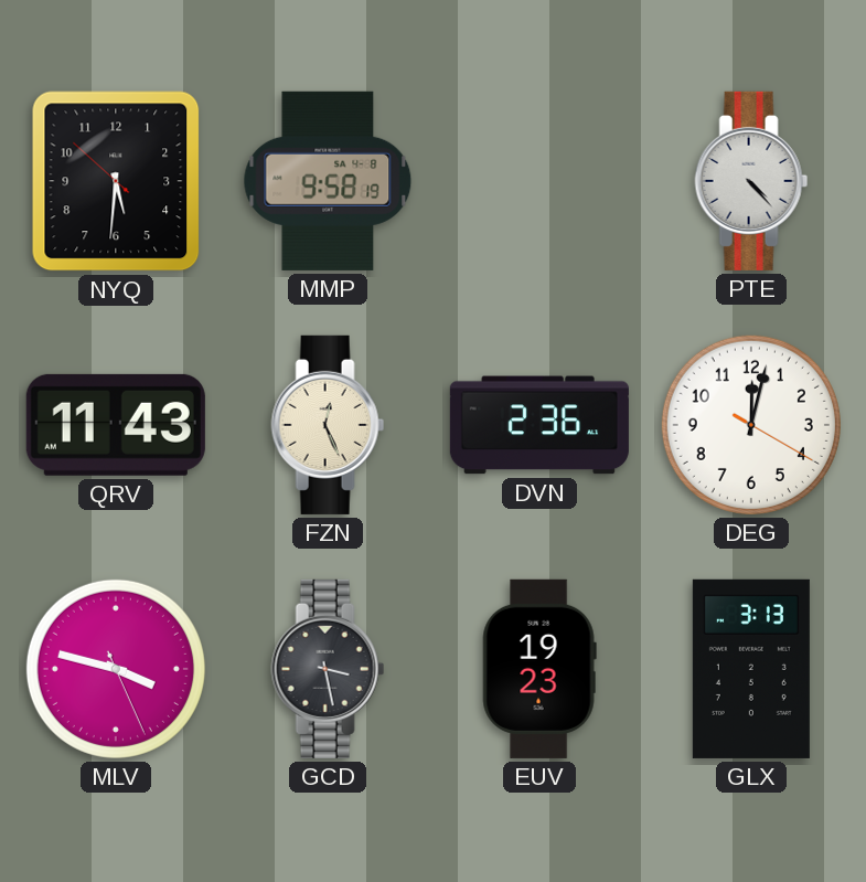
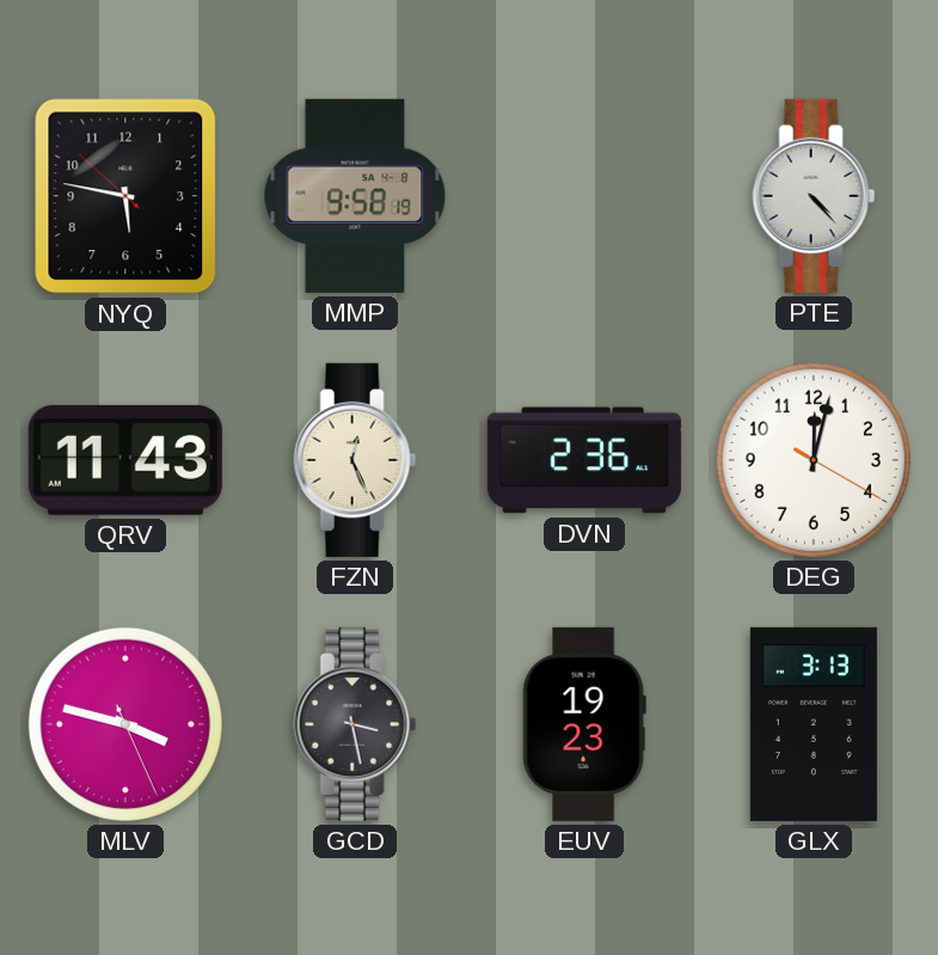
NYQ: 5:30 -> 5:46
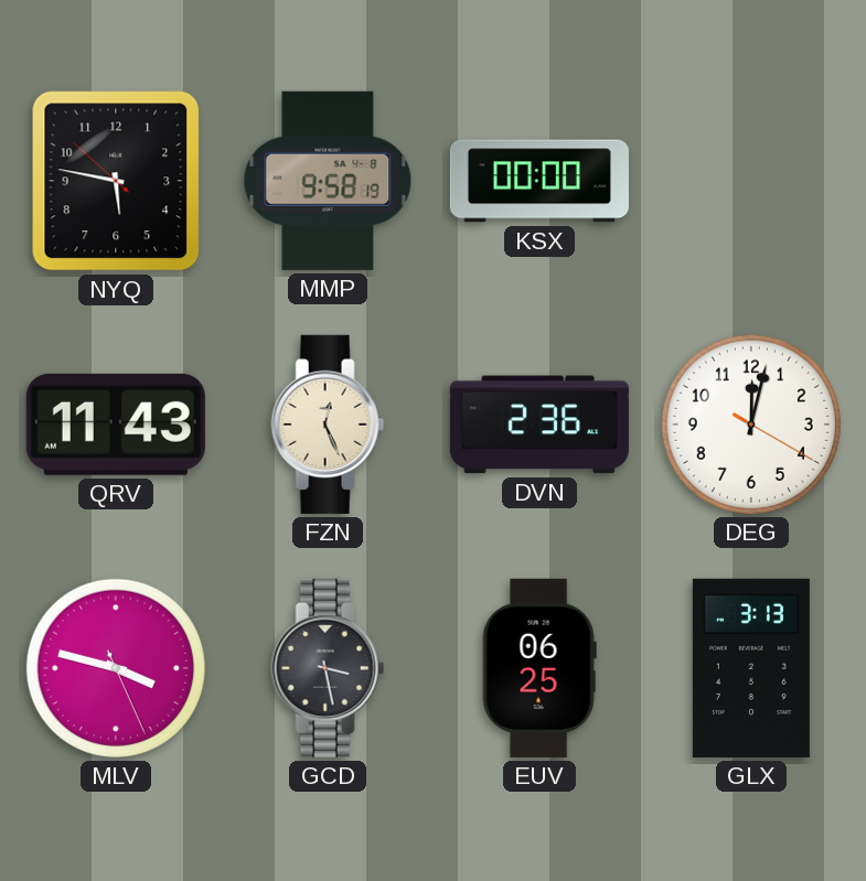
KSX: none -> 00:00
PTE: 4:23 -> none
EUV: 19:23 -> 06:25
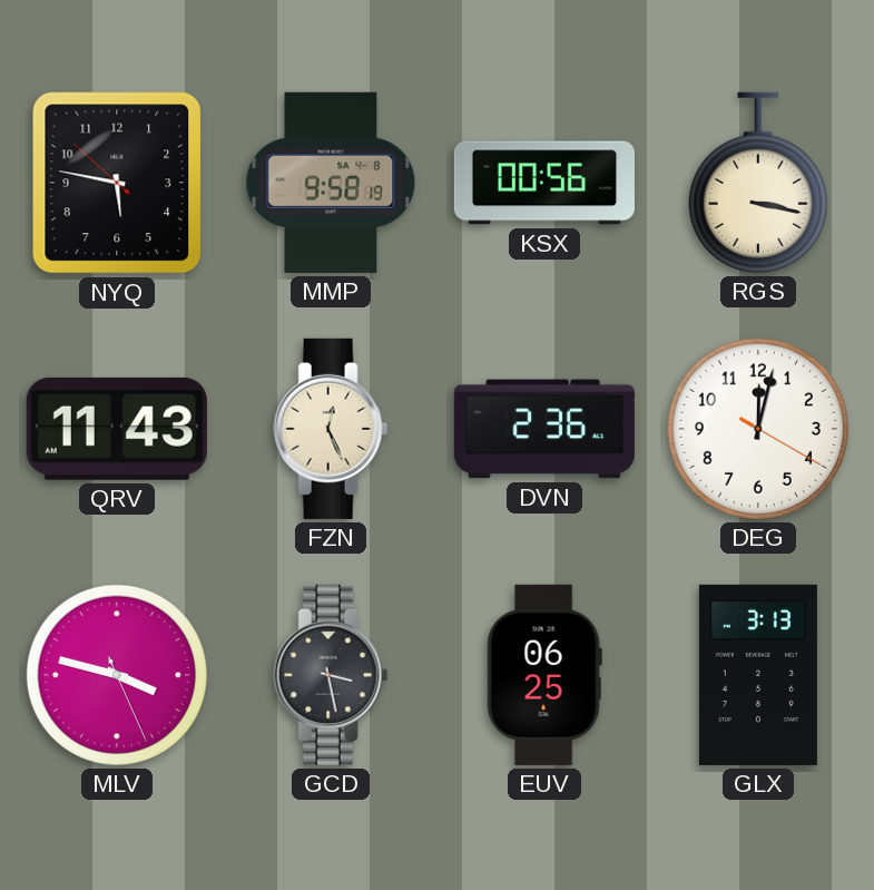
KSX: 00:00 -> 00:56
RGS: none -> 3:17
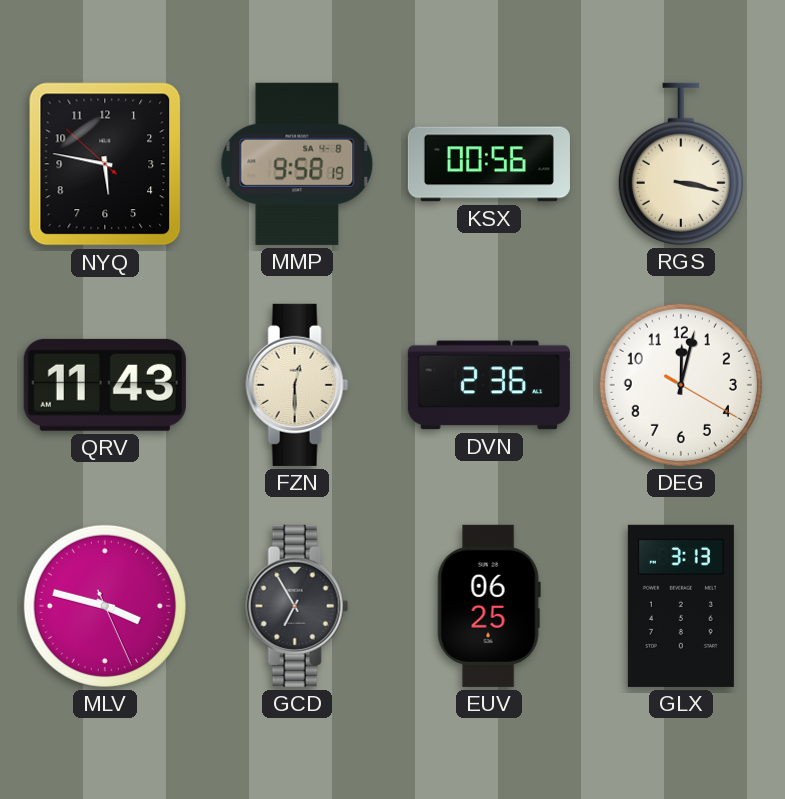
FZN: 12:26 -> 12:30
GCD: 3:28 -> 6:55
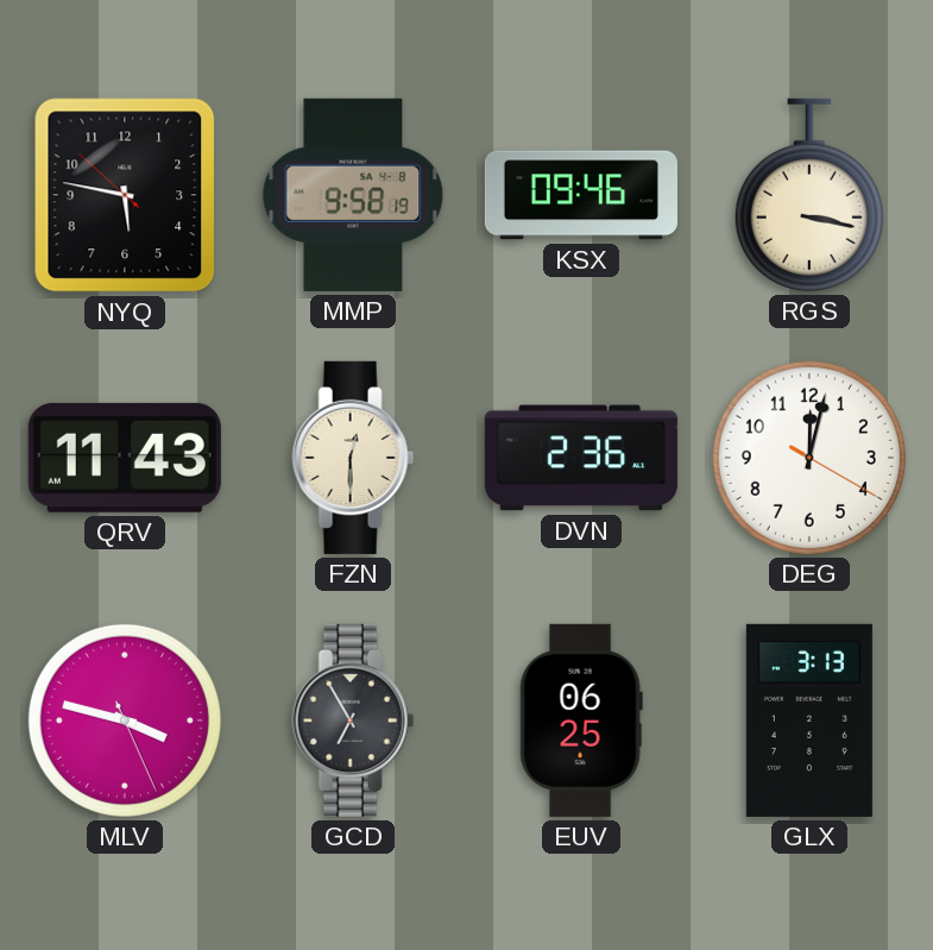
KSX: 00:56 -> 09:46
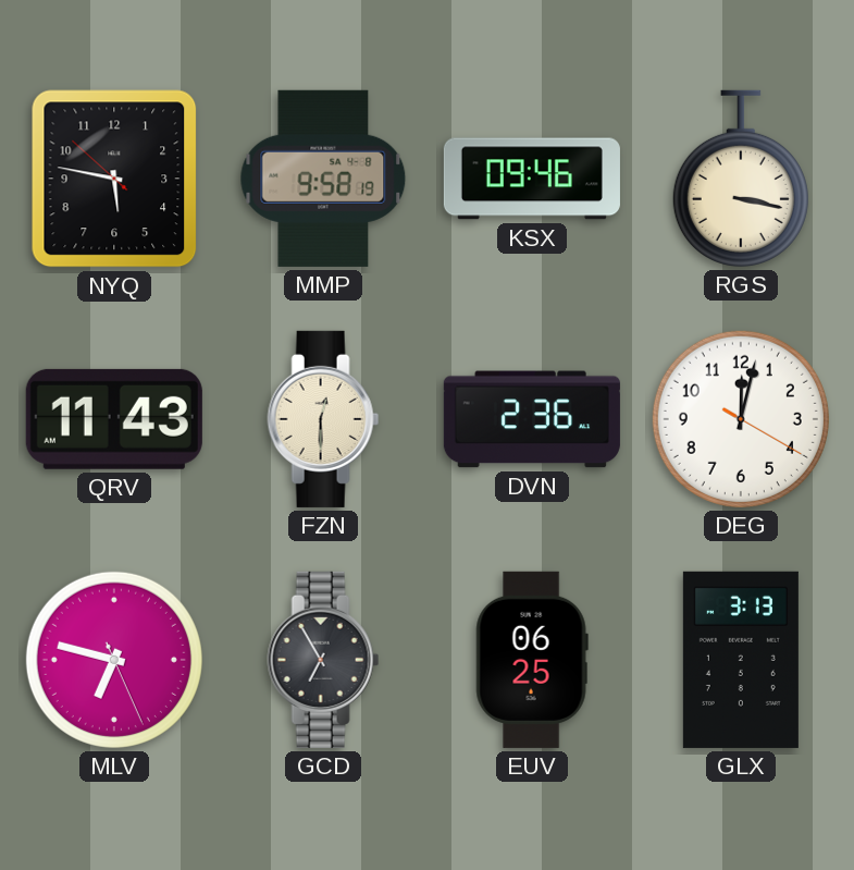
MLV: 3:47 -> 6:47
